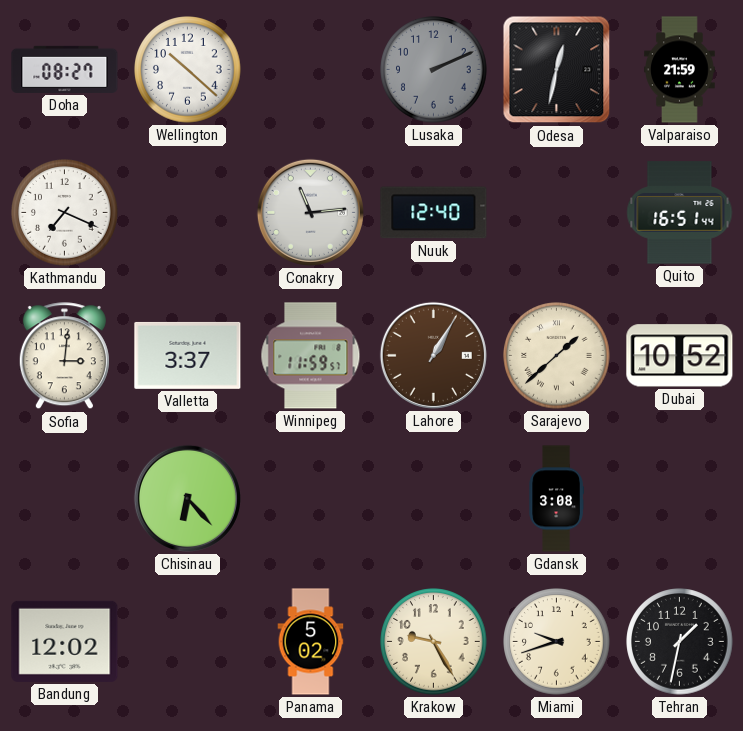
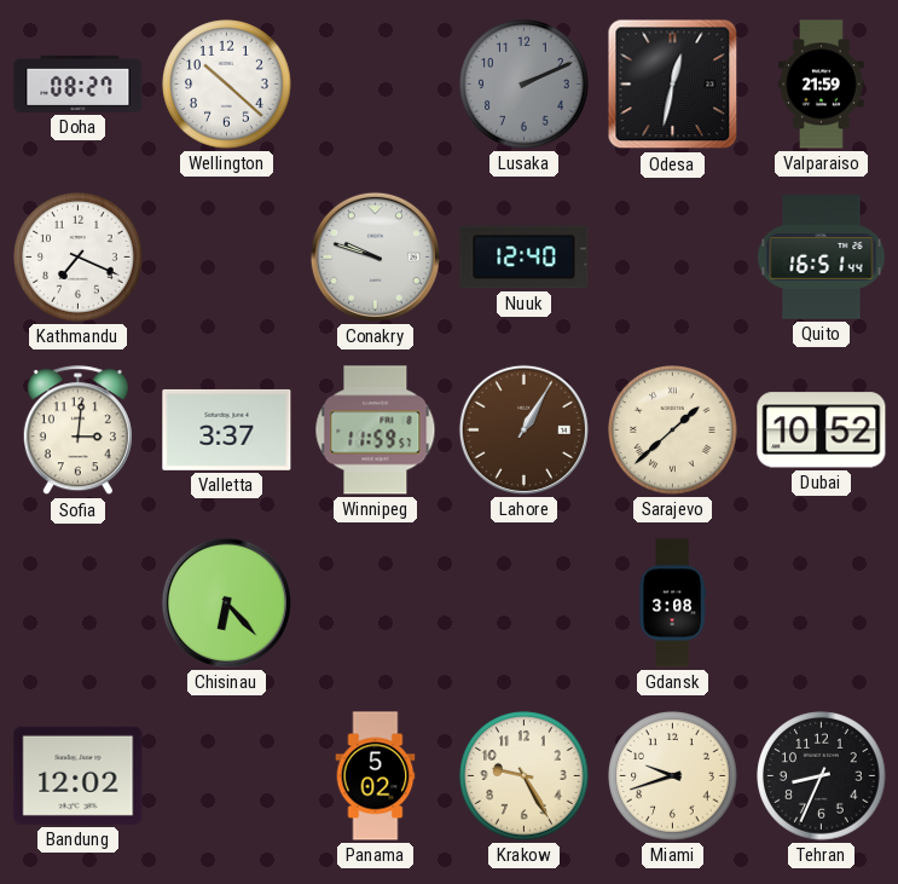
Conakry: 11:14 -> 9:48
Tehran: 1:32 -> 8:34
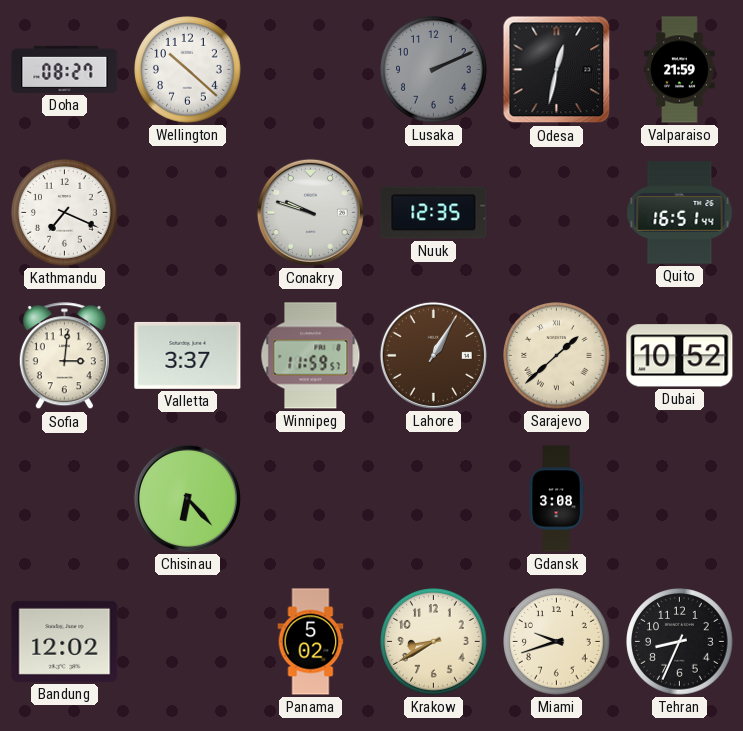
Nuuk: 12:40 -> 12:35
Krakow: 9:25 -> 8:40
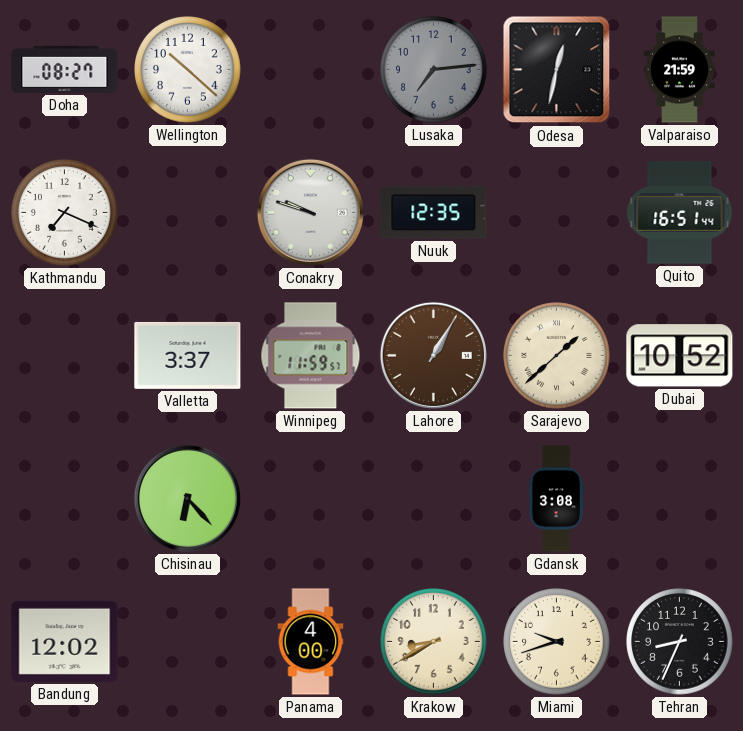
Lusaka: 2:11 -> 7:14
Sofia: 3:01 -> none
Panama: 5:02 -> 4:00
